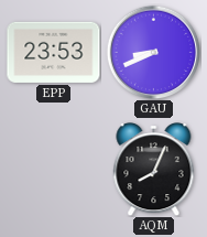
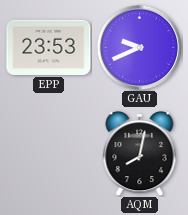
GAU: 8:41 -> 9:41
AQM: 8:04 -> 8:02
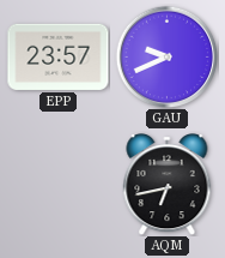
EPP: 23:53 -> 23:57
AQM: 8:02 -> 6:43
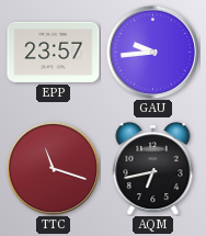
GAU: 9:41 -> 9:44
TTC: none -> 11:18
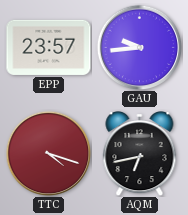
TTC: 11:18 -> 4:18
